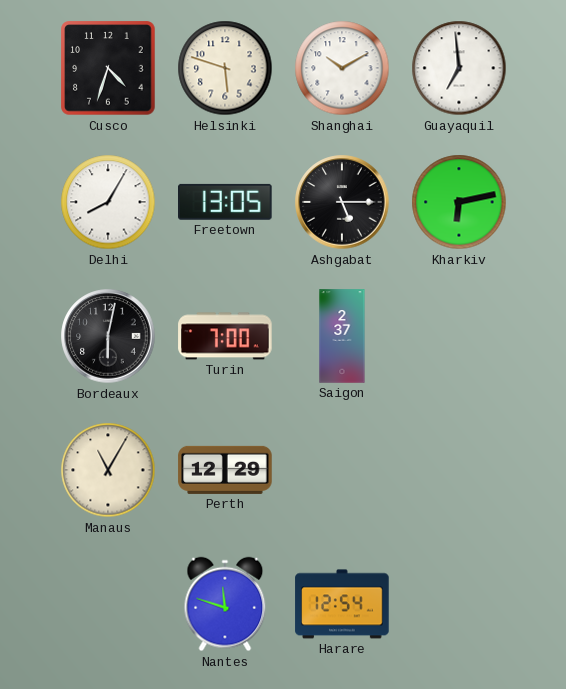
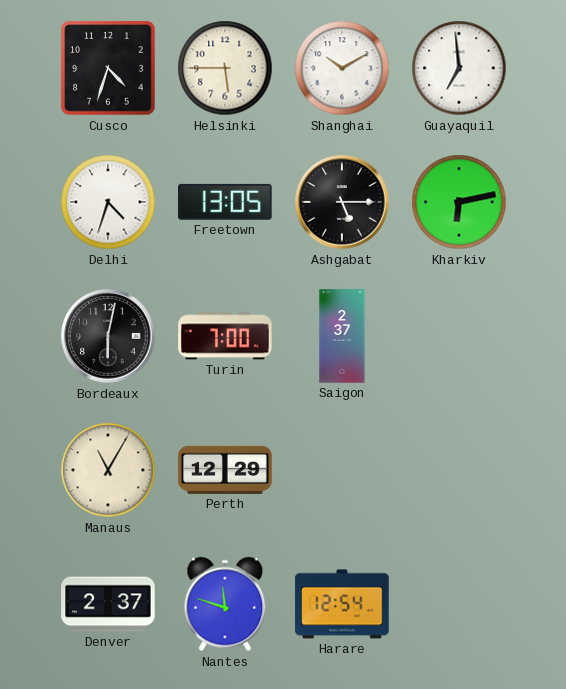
Helsinki: 5:48 -> 5:45
Delhi: 8:05 -> 4:33
Denver: none -> 2:37
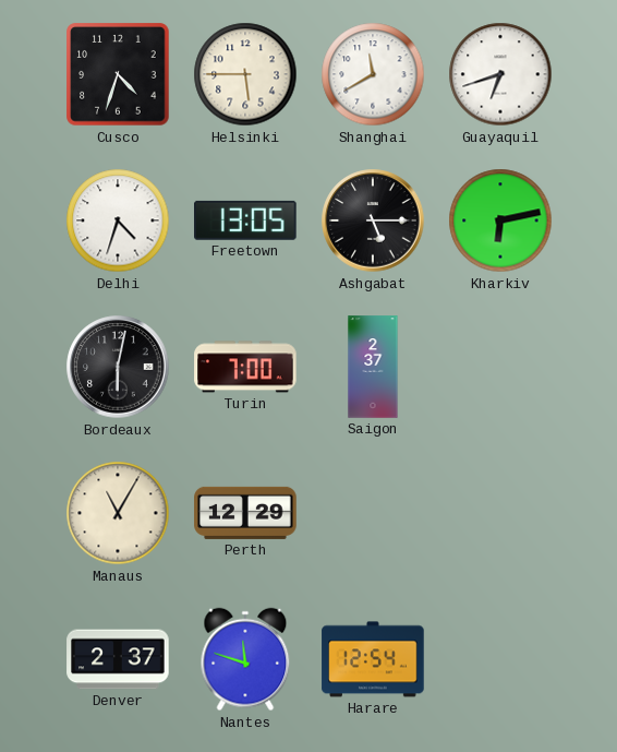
Shanghai: 10:10 -> 11:40
Guayaquil: 6:59 -> 6:42
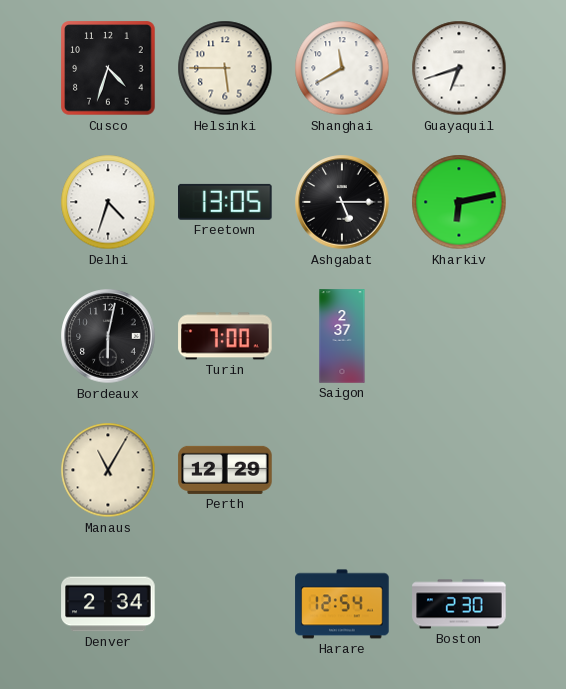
Denver: 2:37 -> 2:34
Nantes: 11:48 -> none
Boston: none -> 2:30
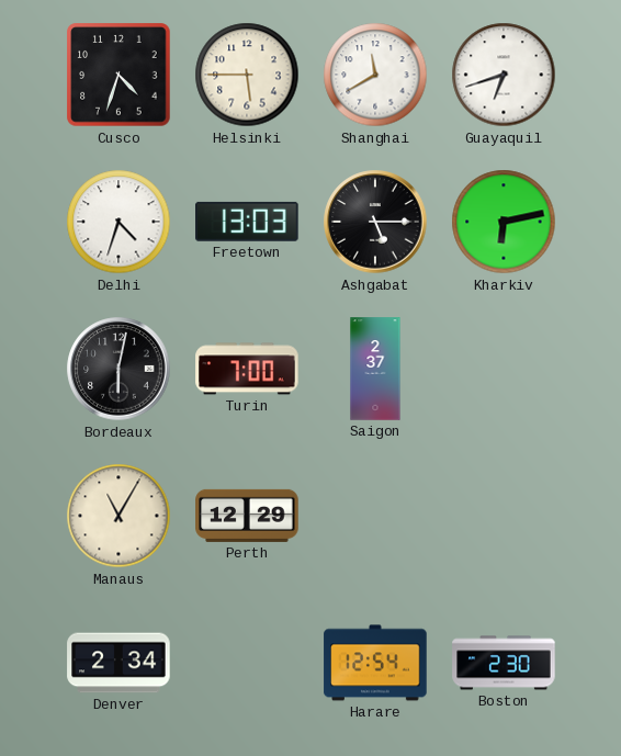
Freetown: 13:05 -> 13:03
